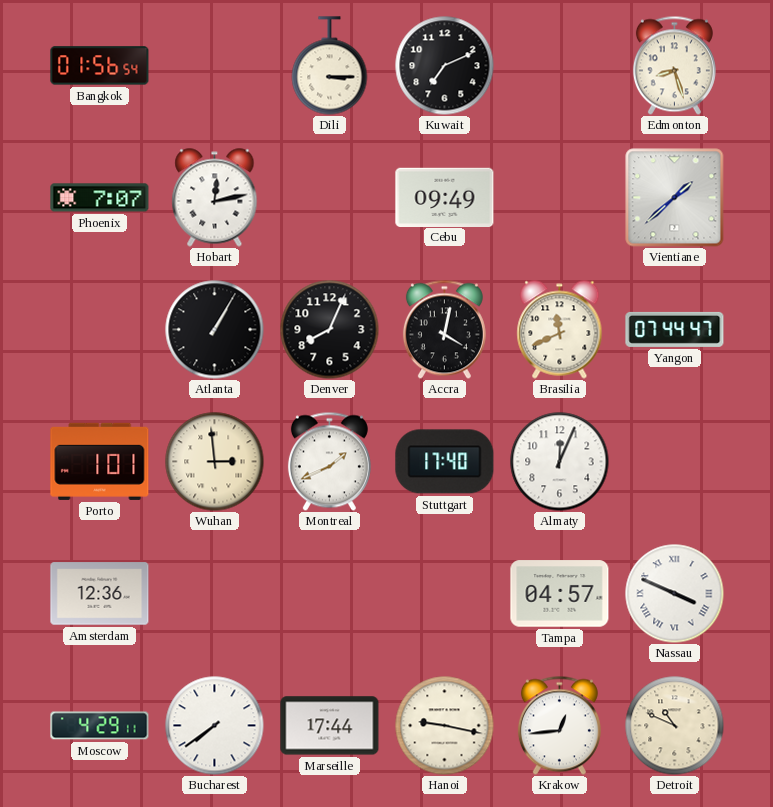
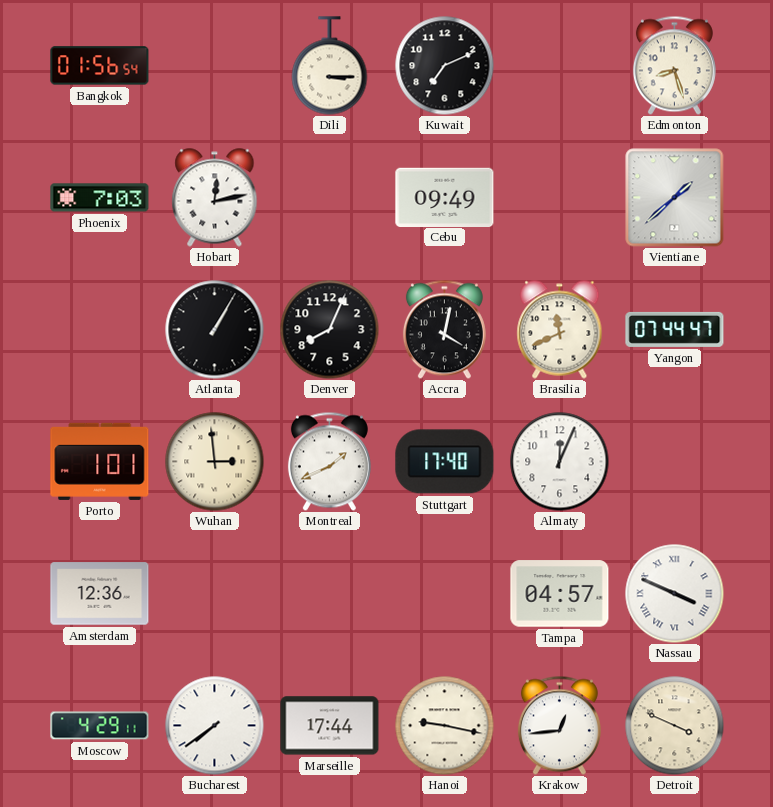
Phoenix: 7:07 -> 7:03
Detroit: 10:49 -> 3:49
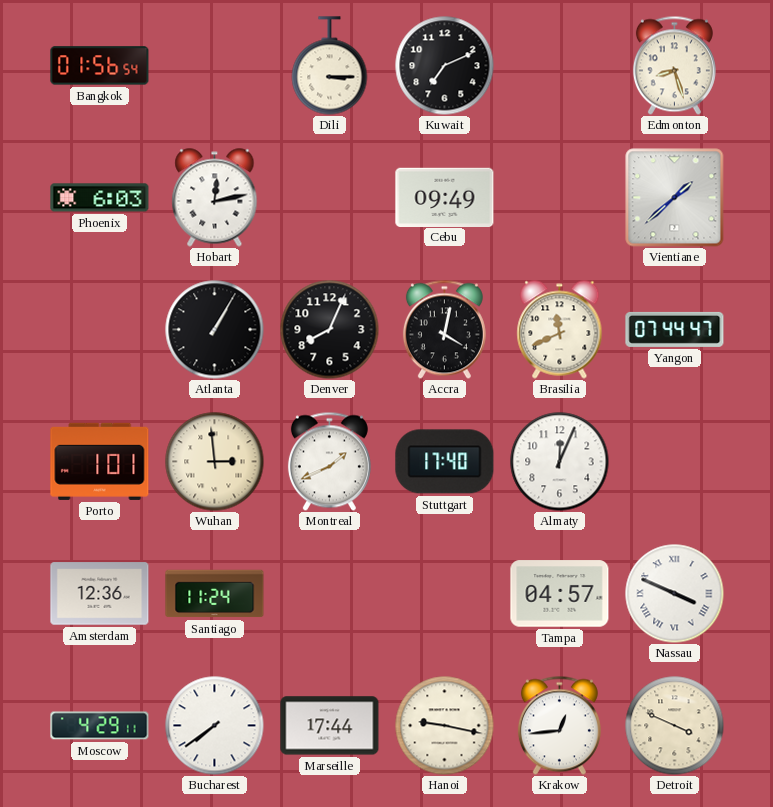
Phoenix: 7:03 -> 6:03
Santiago: none -> 11:24
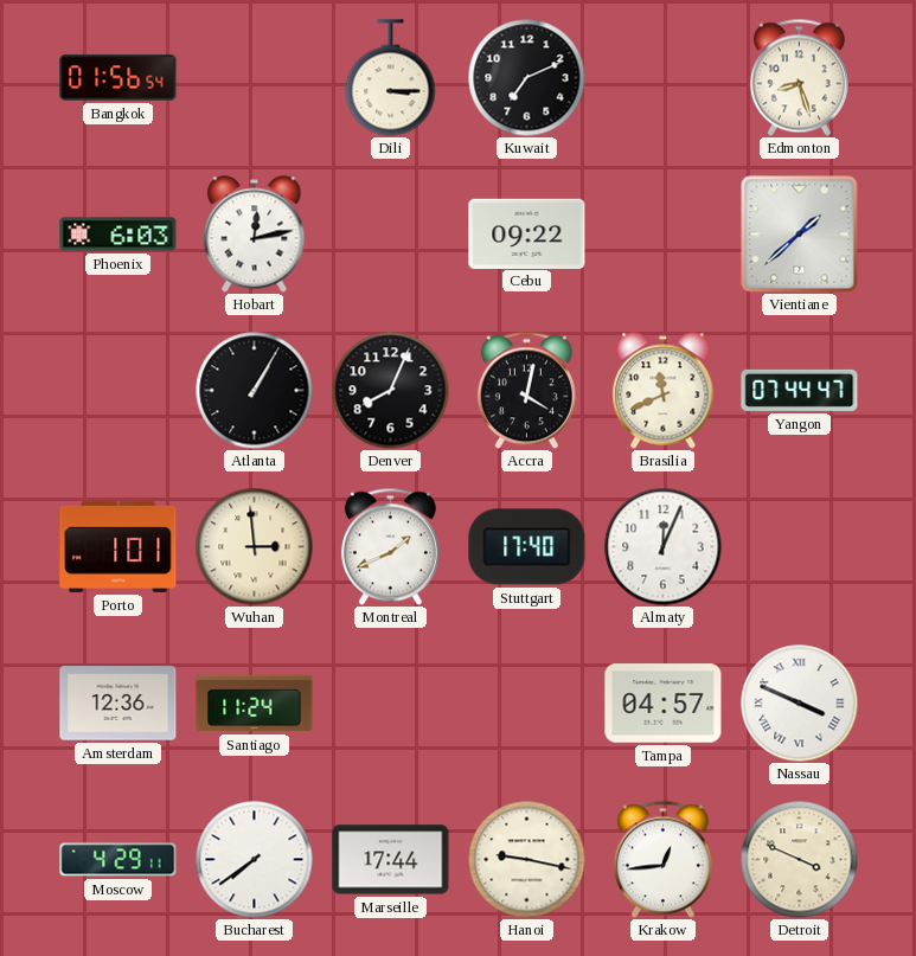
Cebu: 09:49 -> 09:22
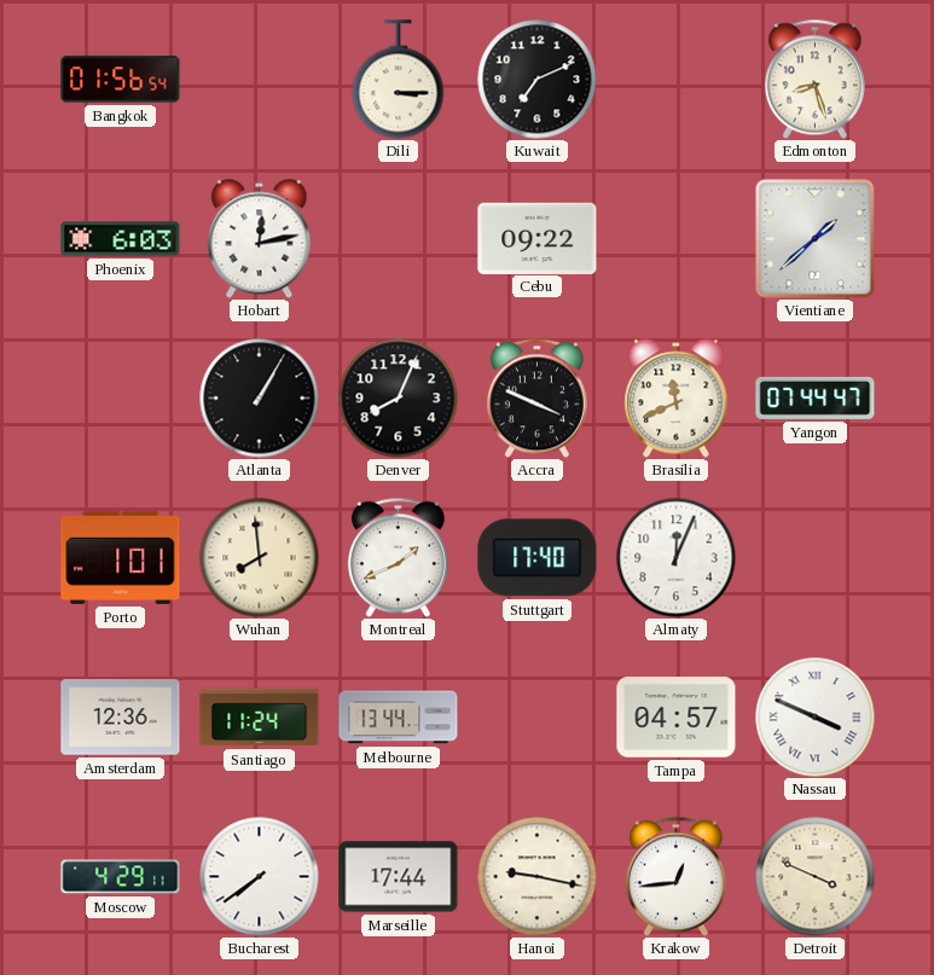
Accra: 4:02 -> 3:49
Wuhan: 2:59 -> 7:59
Melbourne: none -> 13:44
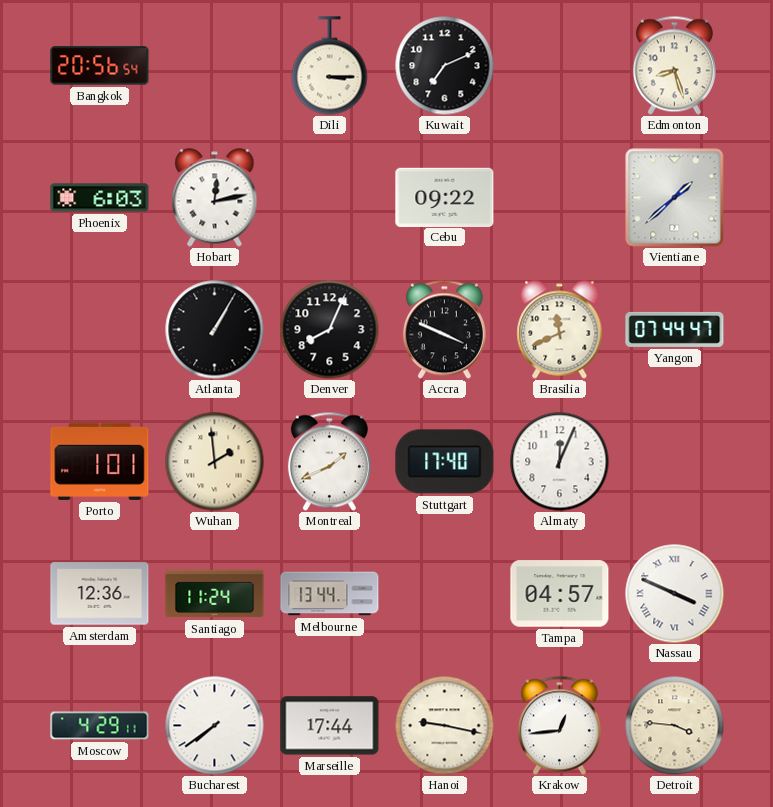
Bangkok: 01:56 -> 20:56
Wuhan: 7:59 -> 1:59
Detroit: 3:49 -> 3:46
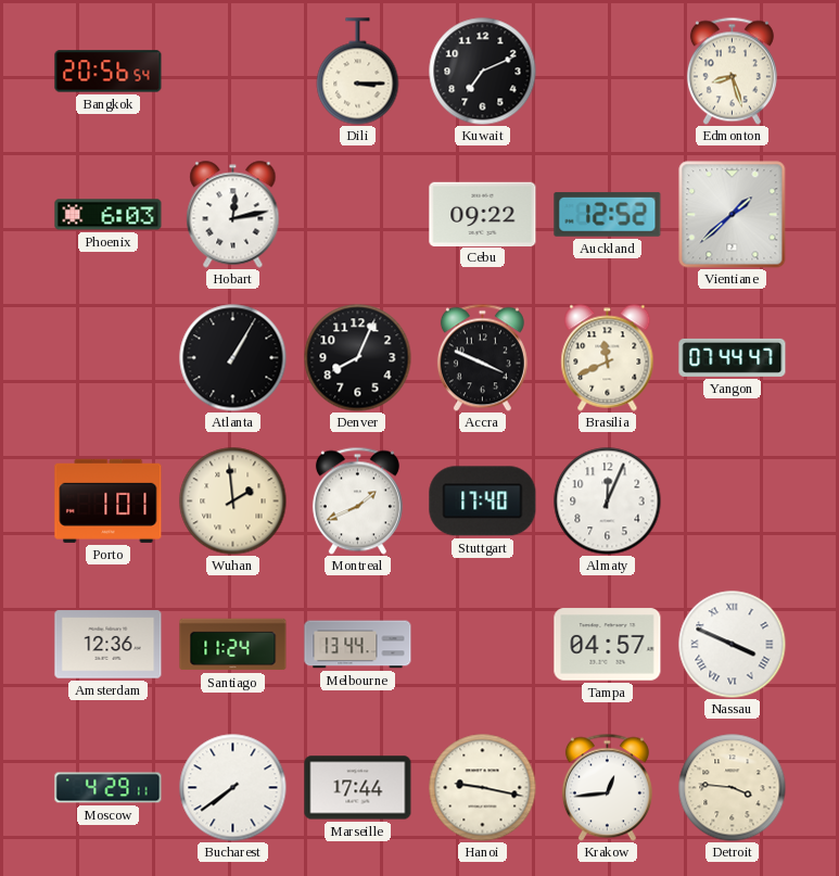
Auckland: none -> 12:52
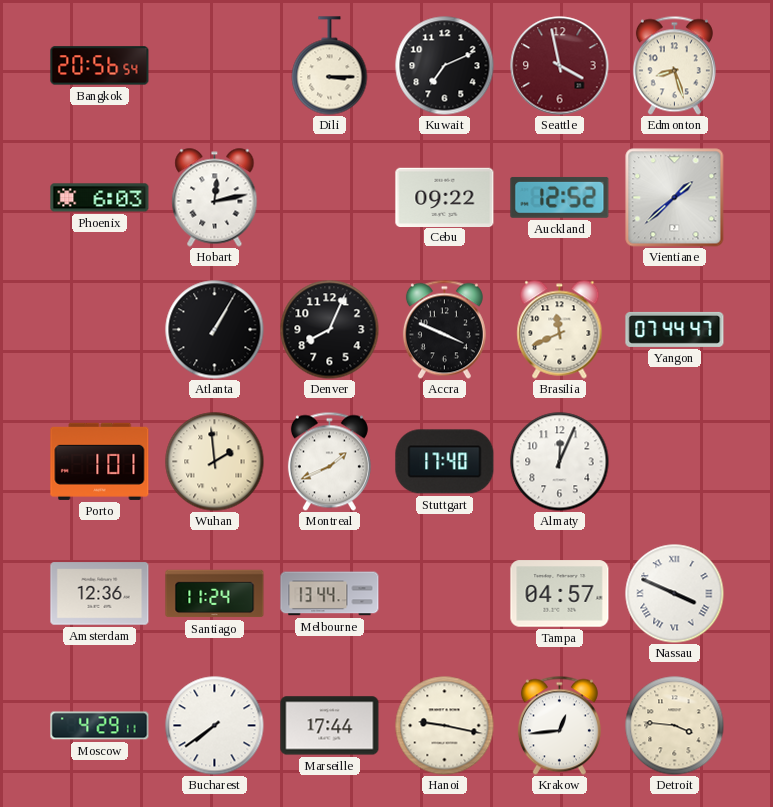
Seattle: none -> 3:58
